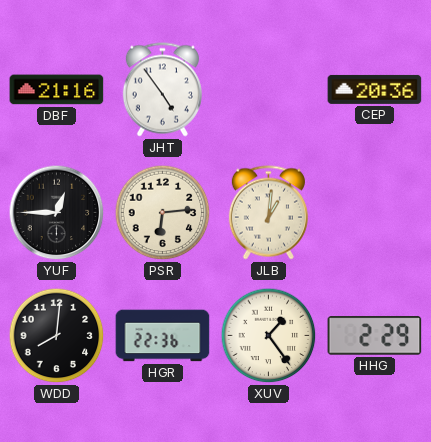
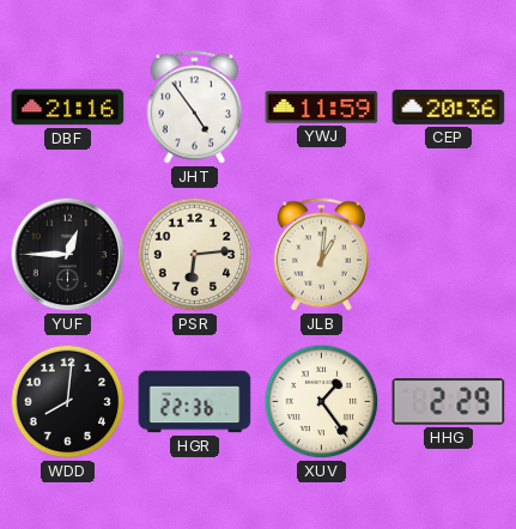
YWJ: none -> 11:59
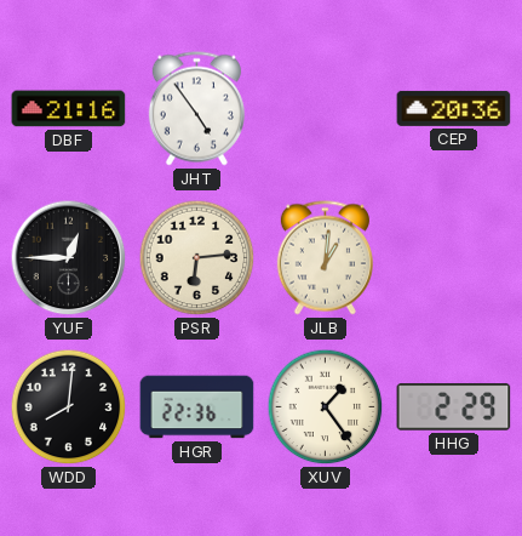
YWJ: 11:59 -> none
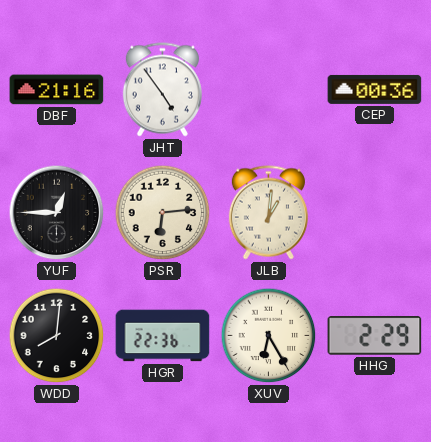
CEP: 20:36 -> 00:36
XUV: 1:24 -> 6:25
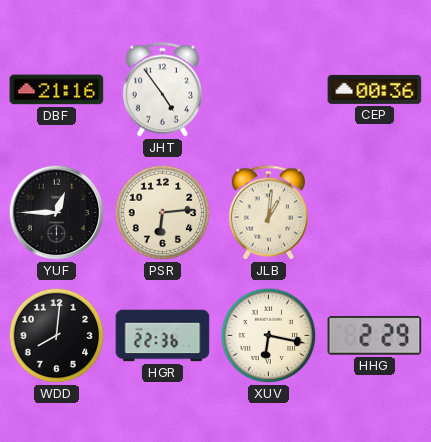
XUV: 6:25 -> 6:17
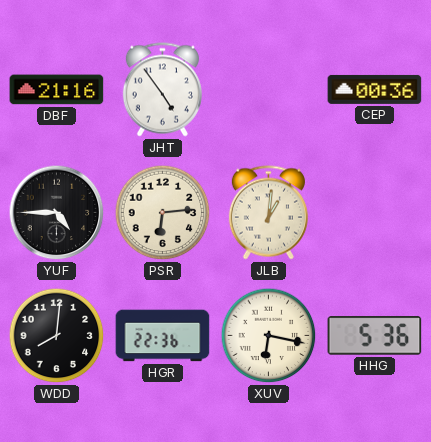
YUF: 12:45 -> 4:45
HHG: 2:29 -> 5:36
